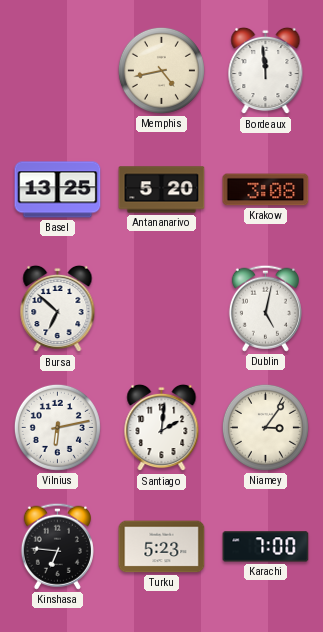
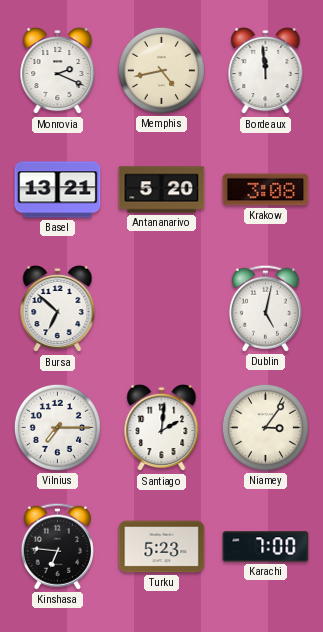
Monrovia: none -> 2:19
Basel: 13:25 -> 13:21
Vilnius: 6:13 -> 7:15
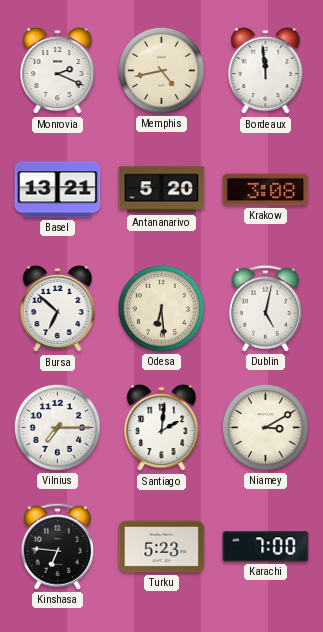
Odesa: none -> 6:29
Niamey: 3:06 -> 3:10
